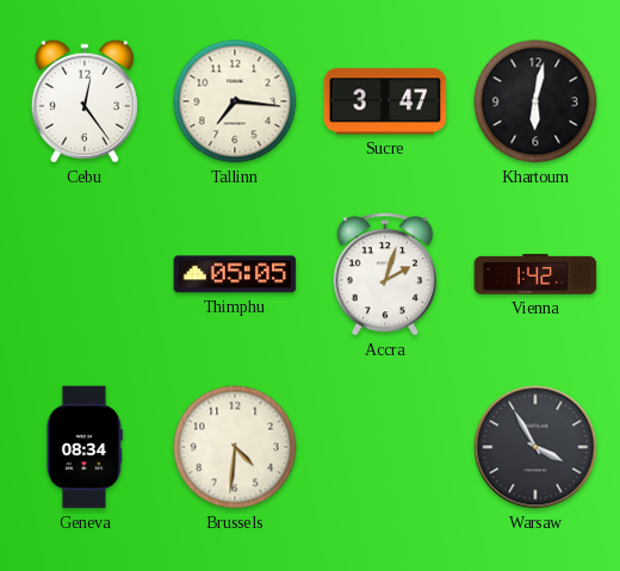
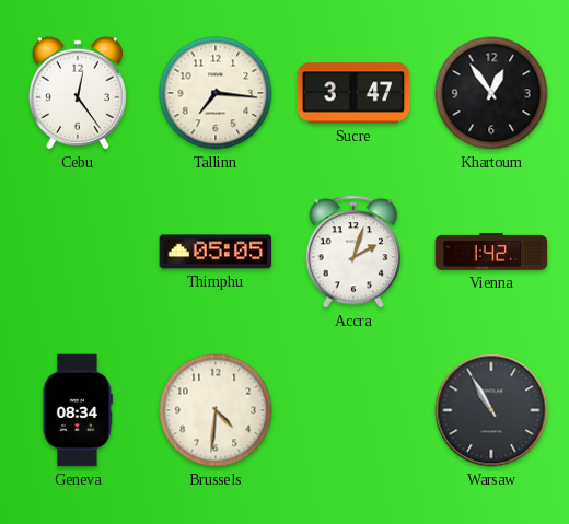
Khartoum: 6:02 -> 12:54
Warsaw: 3:55 -> 10:55
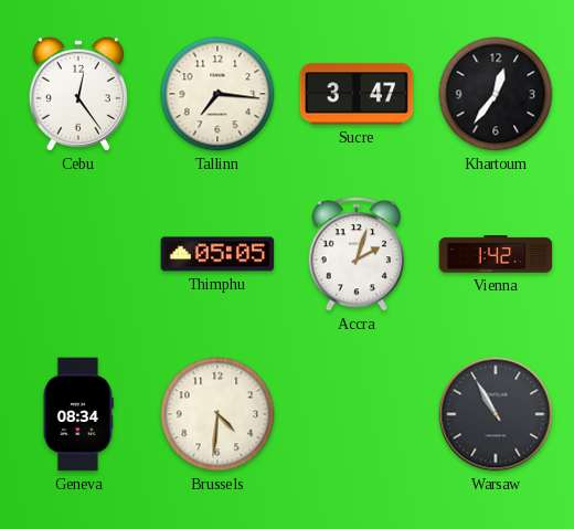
Khartoum: 12:54 -> 12:36
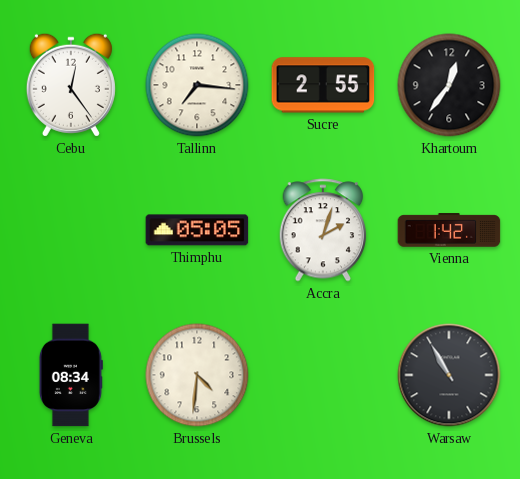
Sucre: 3:47 -> 2:55
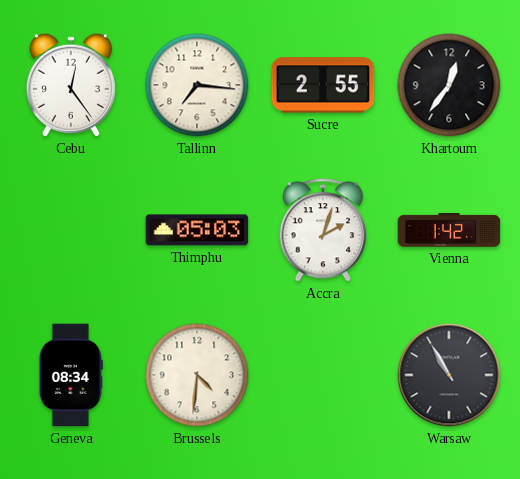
Thimphu: 05:05 -> 05:03
